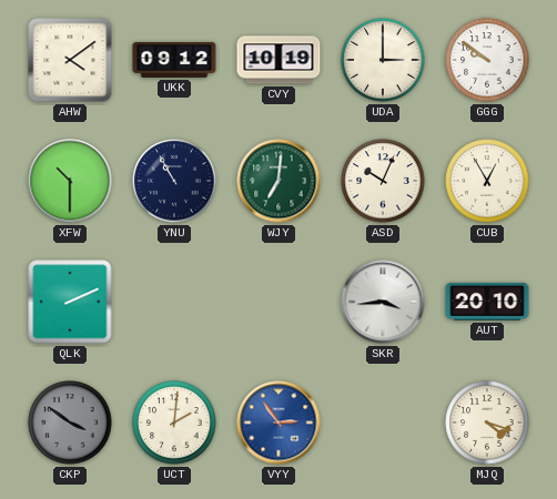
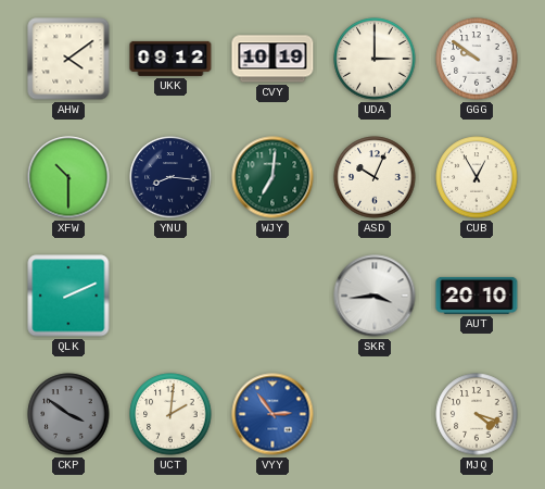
YNU: 10:55 -> 8:16
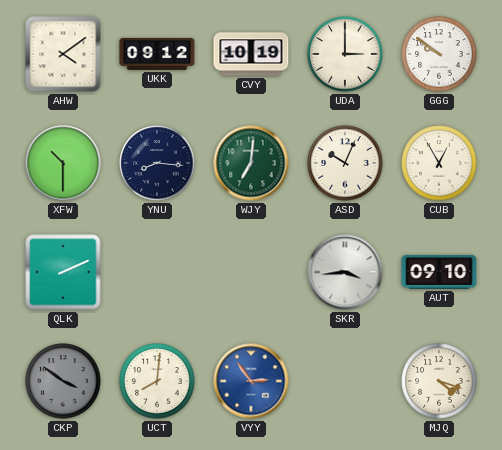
AUT: 20:10 -> 09:10
UCT: 2:01 -> 8:01
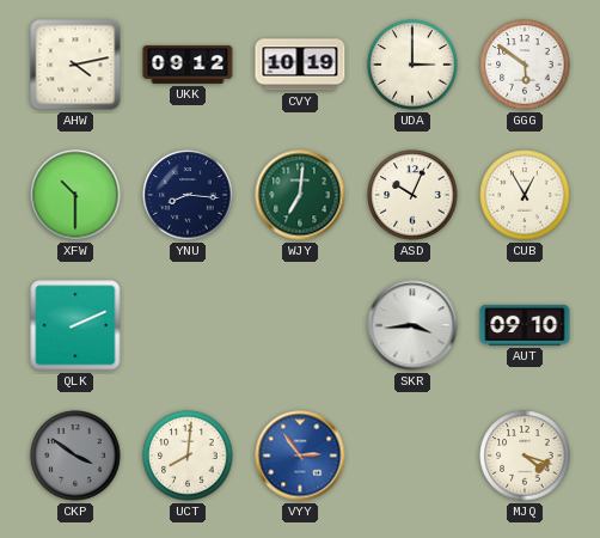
AHW: 4:09 -> 4:13
GGG: 9:51 -> 5:51
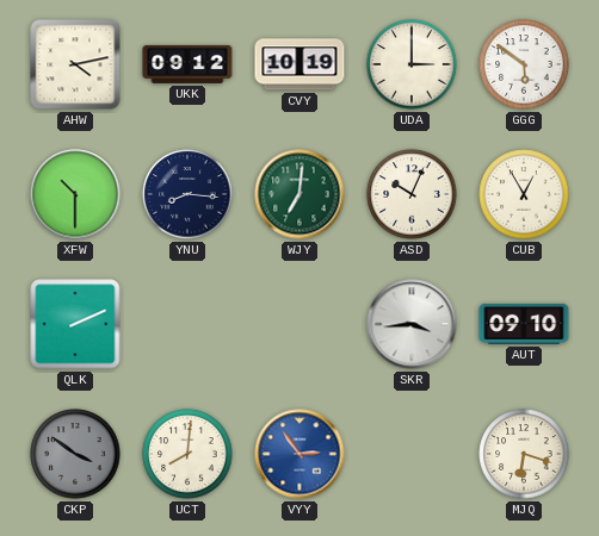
MJQ: 4:18 -> 6:18
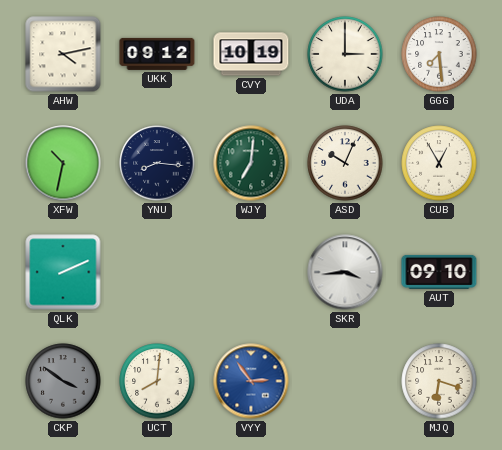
GGG: 5:51 -> 7:29
XFW: 10:30 -> 10:32
